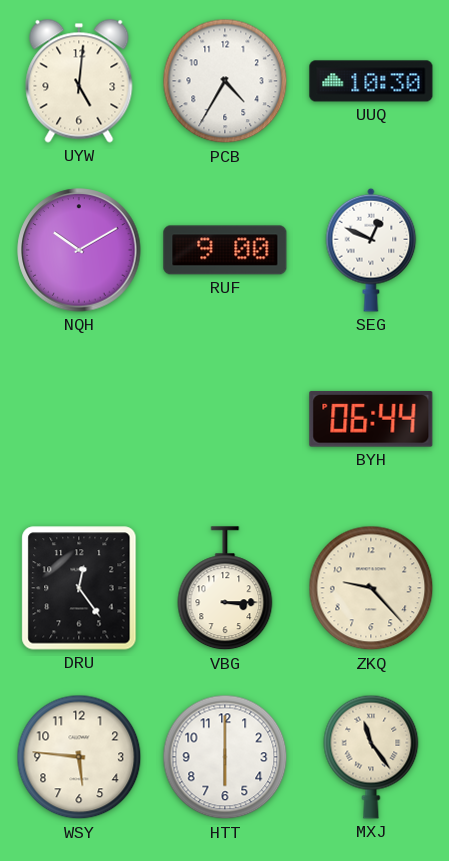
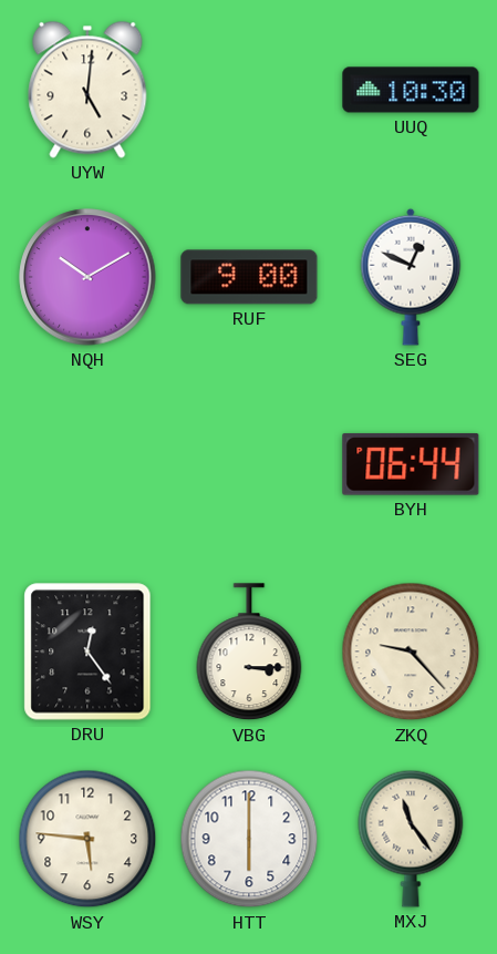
PCB: 4:35 -> none
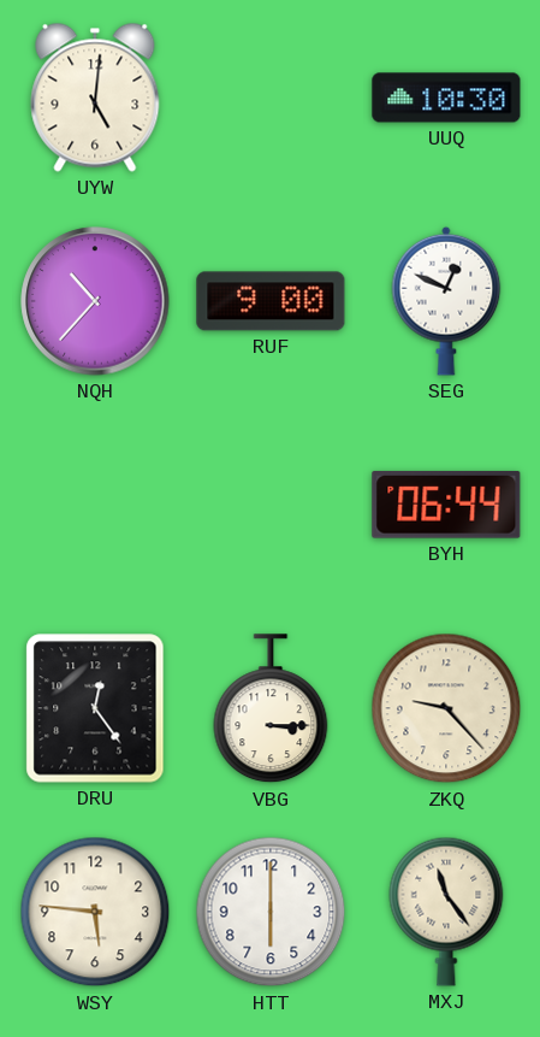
NQH: 10:10 -> 10:37
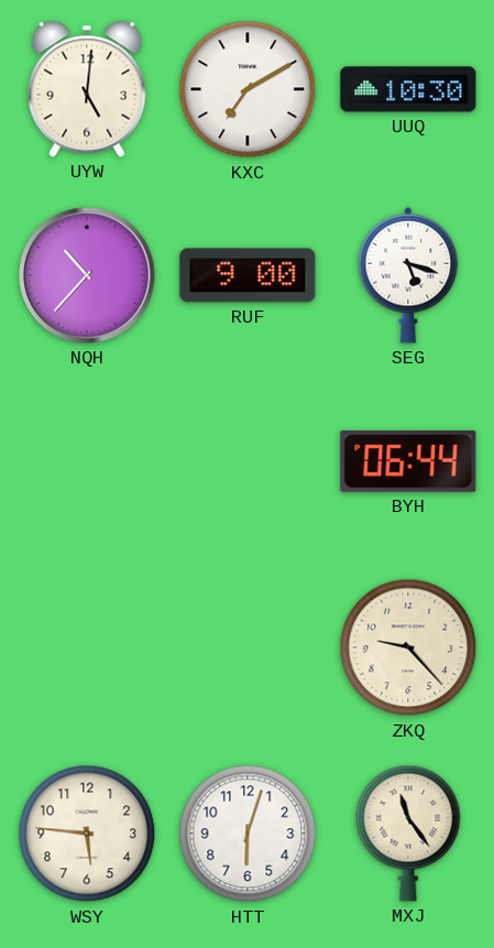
KXC: none -> 7:10
SEG: 12:49 -> 5:18
DRU: 12:24 -> none
VBG: 3:15 -> none
HTT: 6:00 -> 6:03
